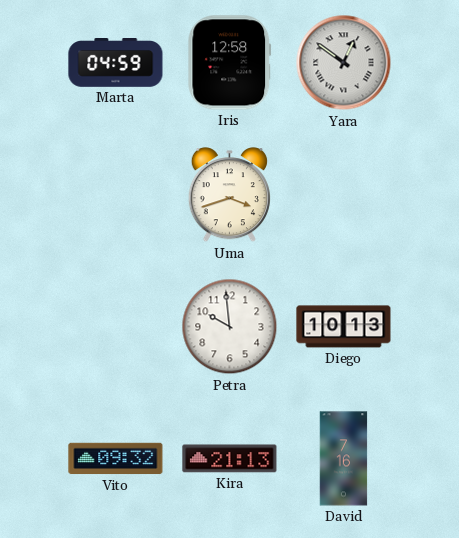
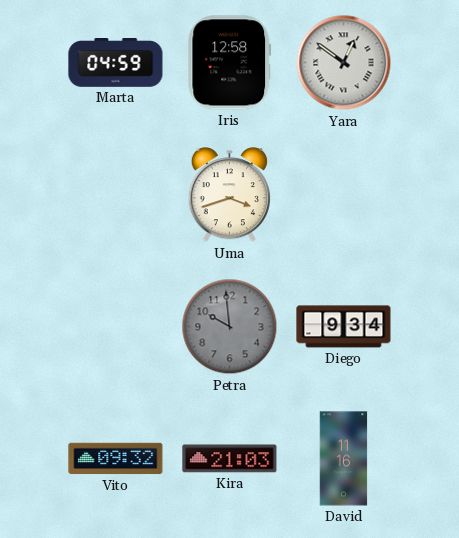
Petra dial: white -> grey
Diego: 10:13 -> 9:34
Kira: 21:13 -> 21:03
David: 7:16 -> 11:16
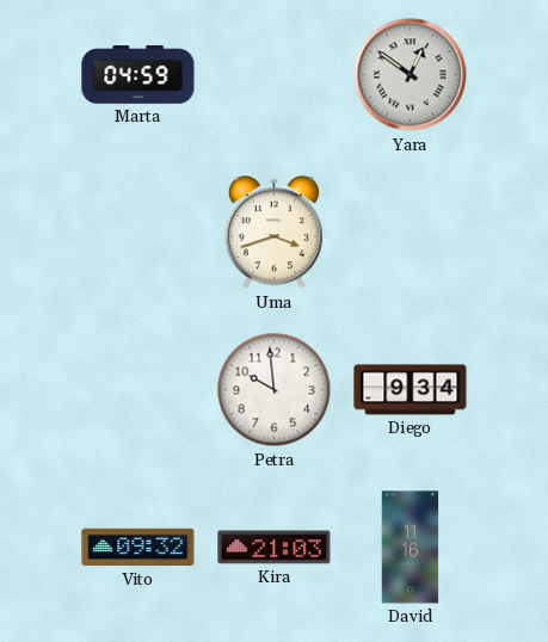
Iris: 12:58 -> none
Petra dial: grey -> white
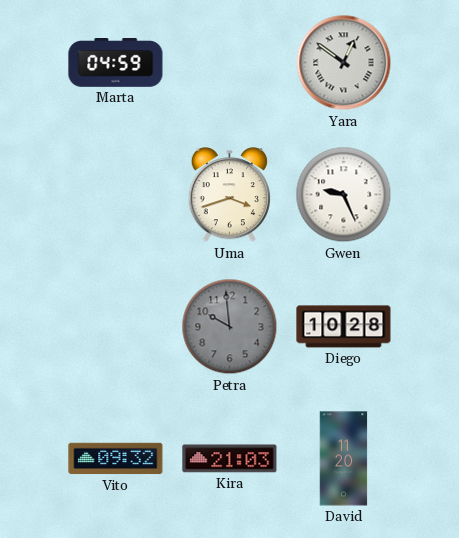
Gwen: none -> 9:26
Petra dial: white -> grey
Diego: 9:34 -> 10:28
David: 11:16 -> 11:20
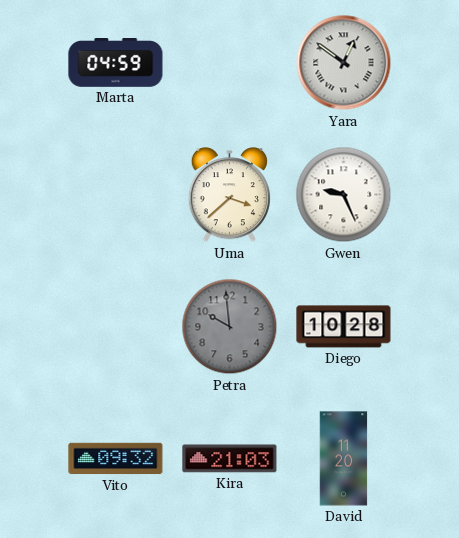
Uma: 3:42 -> 3:38
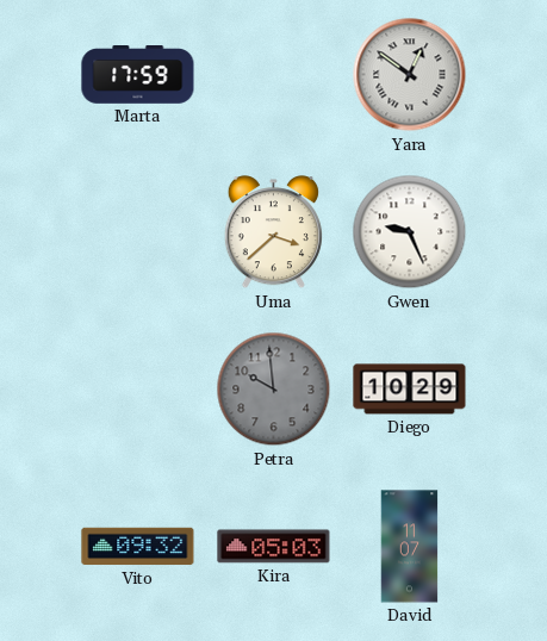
Marta: 04:59 -> 17:59
Diego: 10:28 -> 10:29
Kira: 21:03 -> 05:03
David: 11:20 -> 11:07
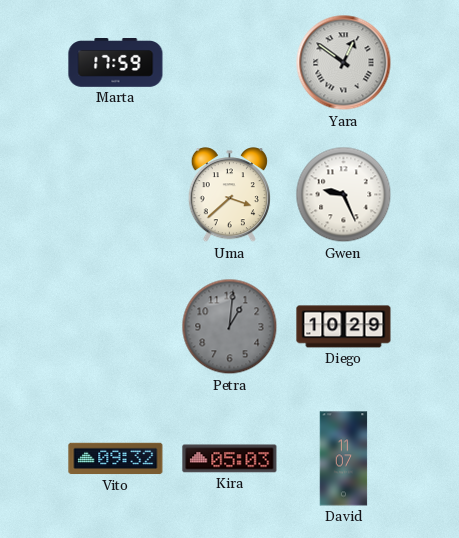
Petra: 9:59 -> 1:01
